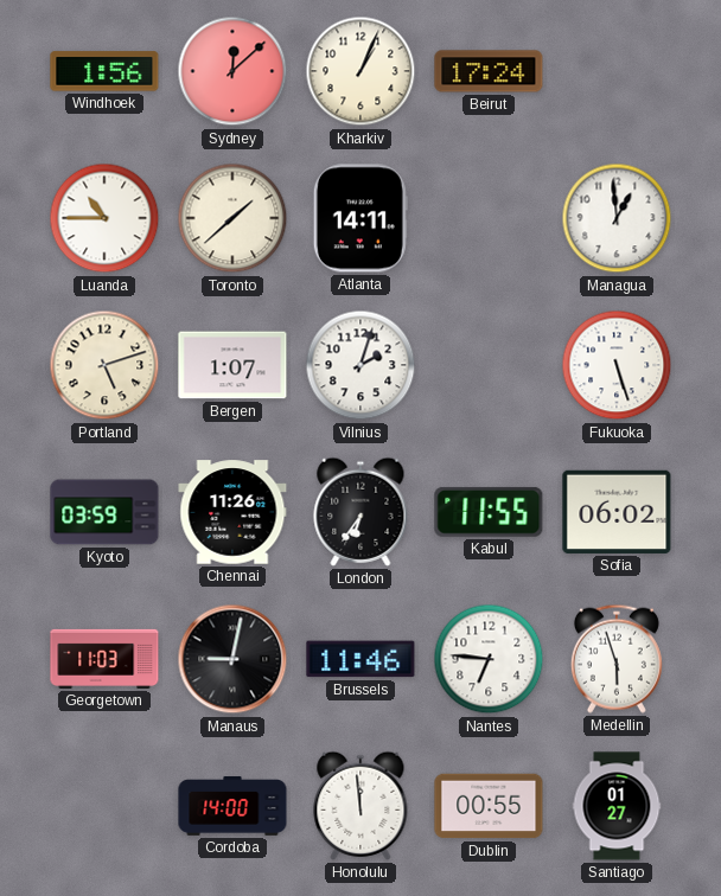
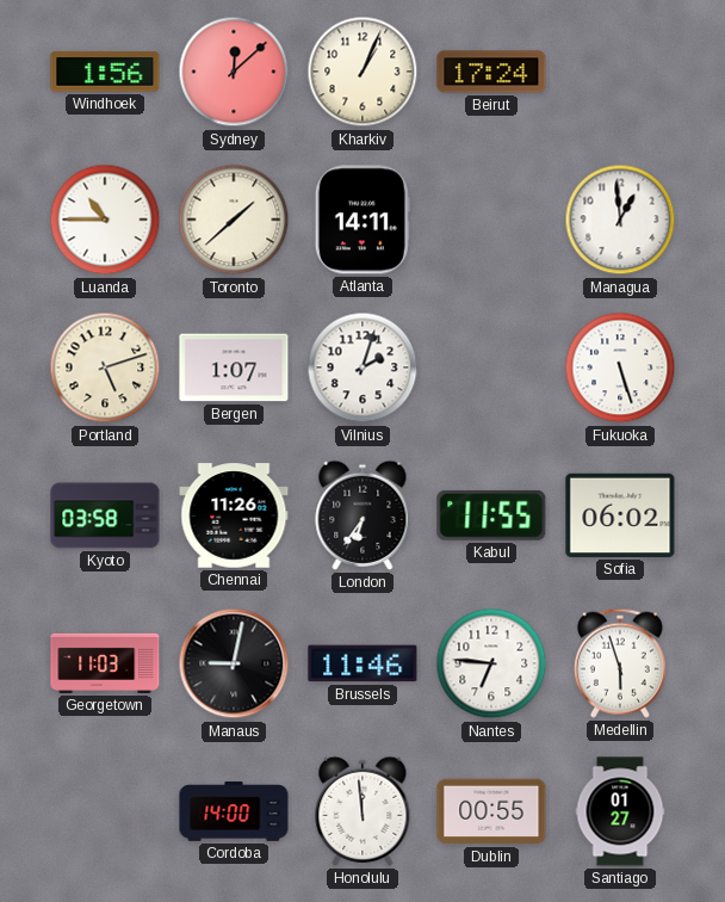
Kyoto: 03:59 -> 03:58
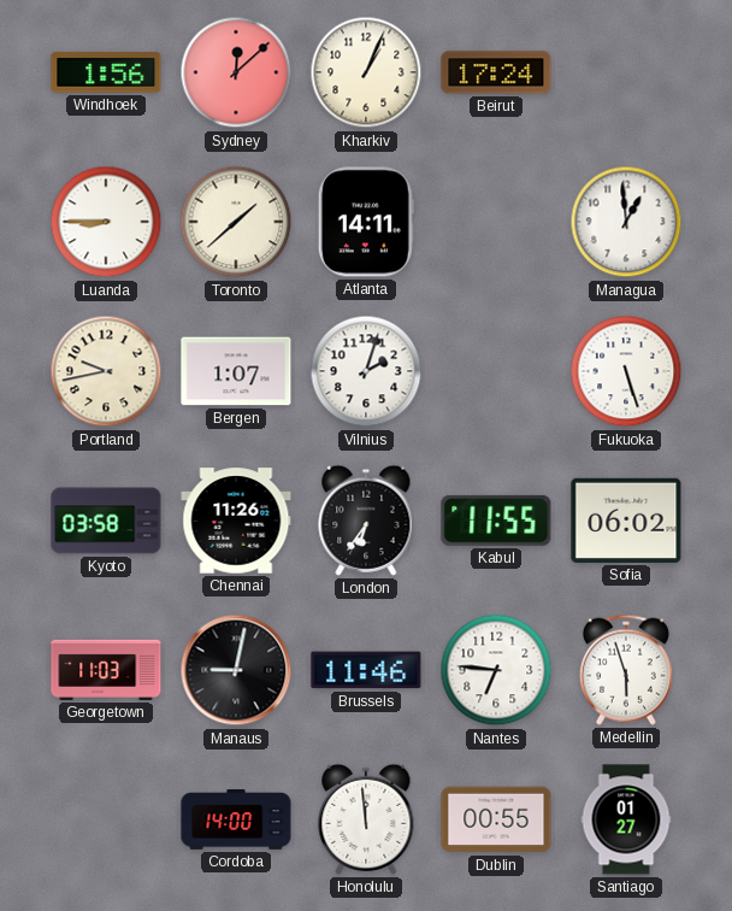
Luanda: 10:45 -> 8:45
Portland: 5:12 -> 9:43
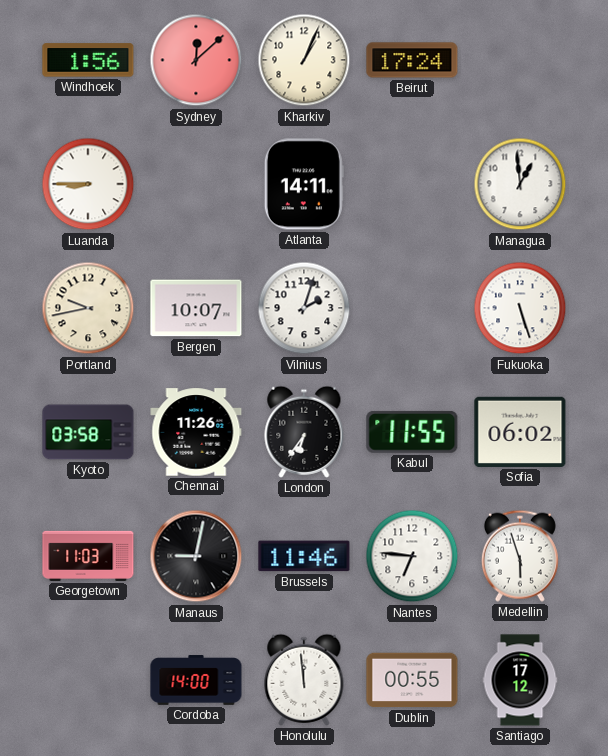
Toronto: 1:38 -> none
Bergen: 1:07 -> 10:07
Santiago: 01:27 -> 17:12
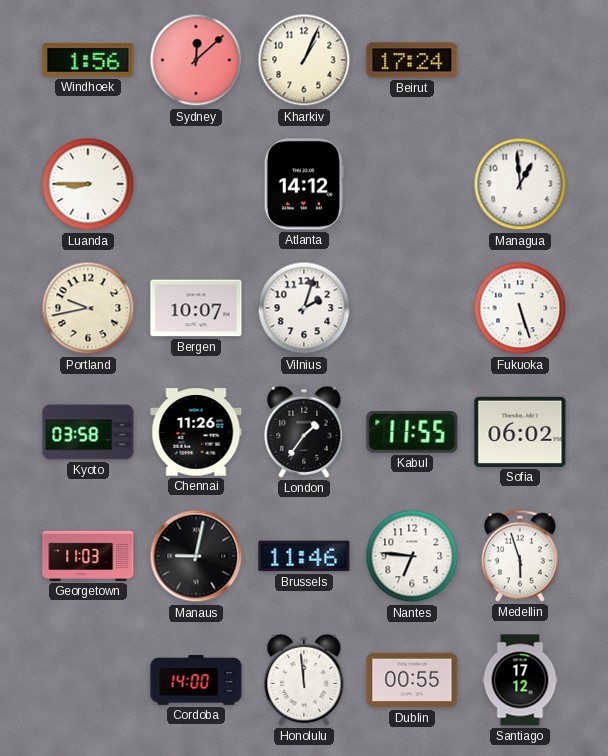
Atlanta: 14:11 -> 14:12
London: 6:36 -> 1:36
